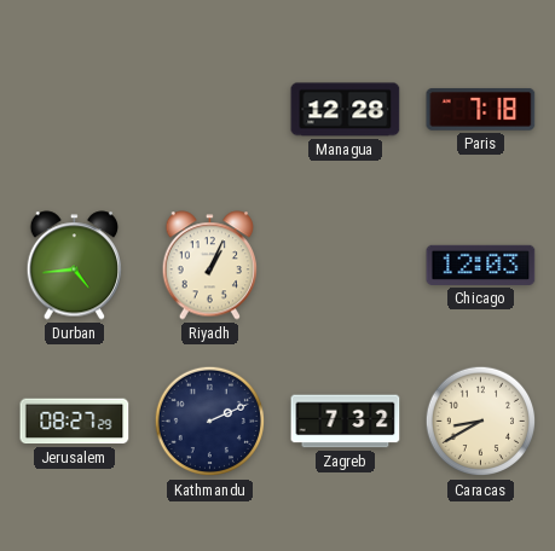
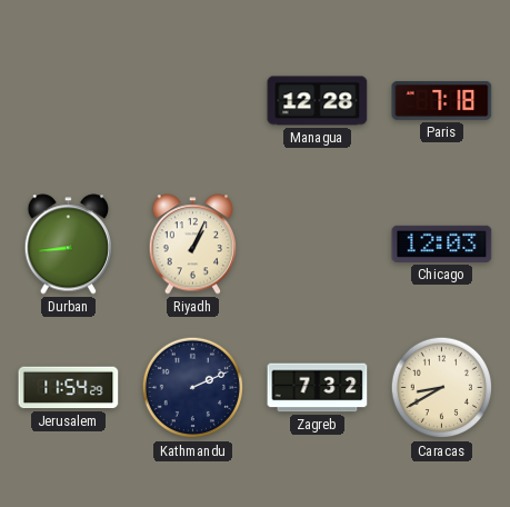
Durban: 4:44 -> 8:44
Jerusalem: 08:27 -> 11:54
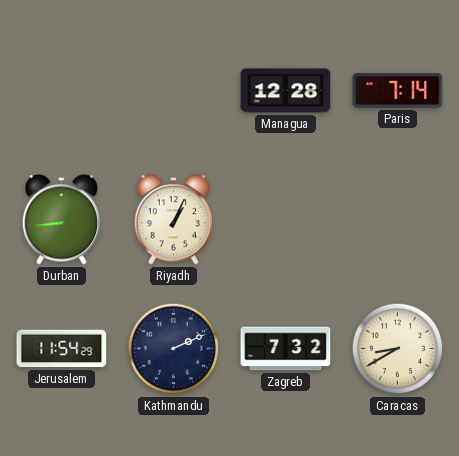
Paris: 7:18 -> 7:14
Chicago: 12:03 -> none
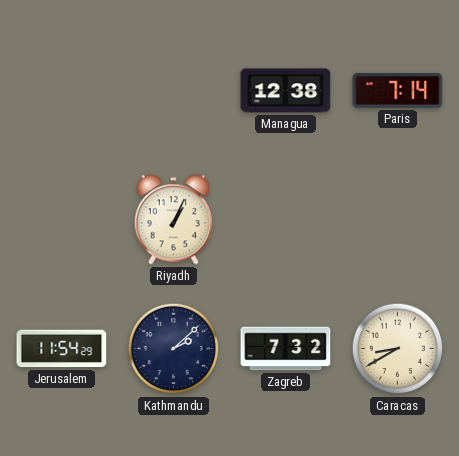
Managua: 12:28 -> 12:38
Durban: 8:44 -> none
Kathmandu: 2:11 -> 2:08
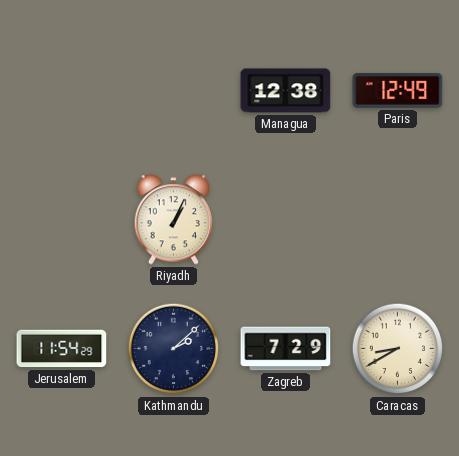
Paris: 7:14 -> 12:49
Zagreb: 7:32 -> 7:29
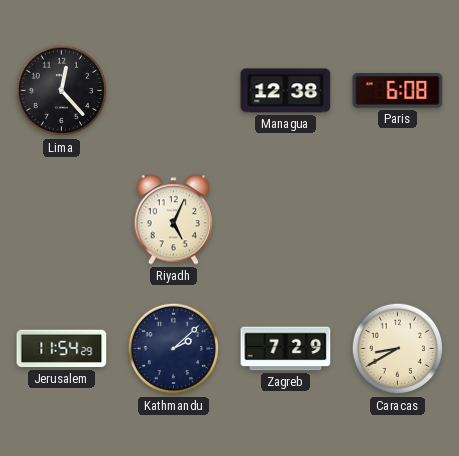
Lima: none -> 12:23
Paris: 12:49 -> 6:08
Riyadh: 1:04 -> 5:04
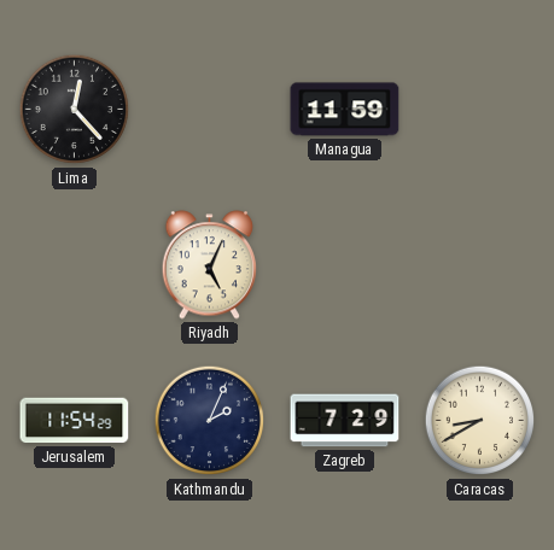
Managua: 12:38 -> 11:59
Paris: 6:08 -> none
Kathmandu: 2:08 -> 2:04
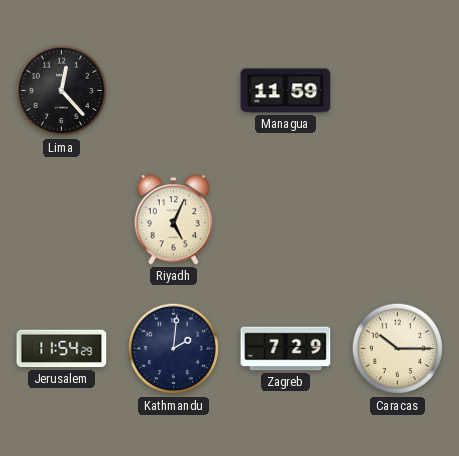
Kathmandu: 2:04 -> 2:01
Caracas: 8:40 -> 10:15
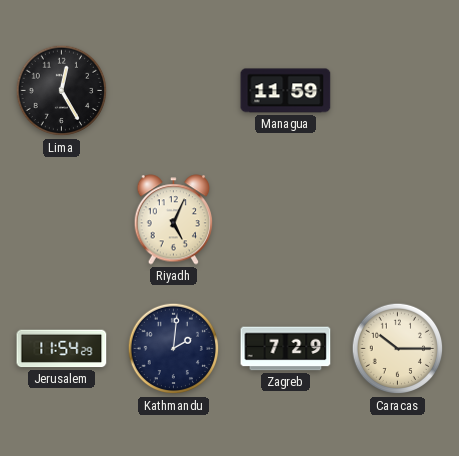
Lima: 12:23 -> 12:25
